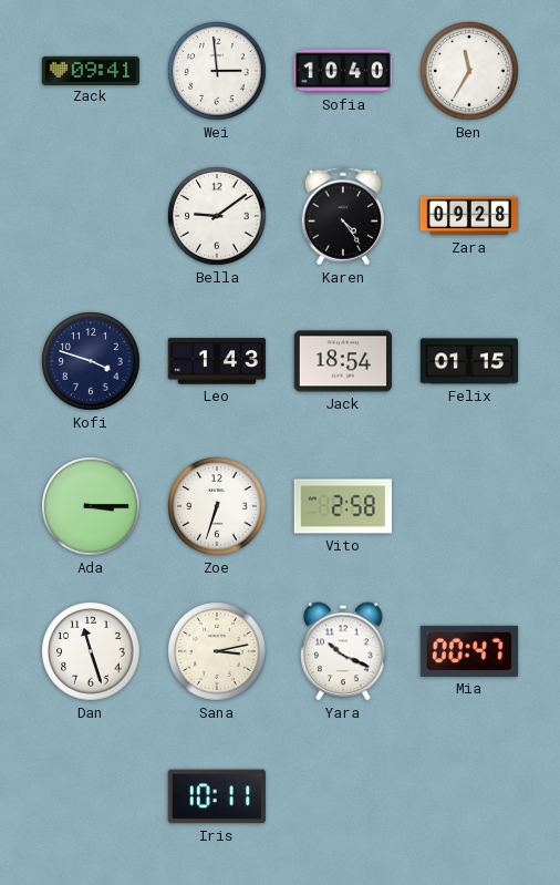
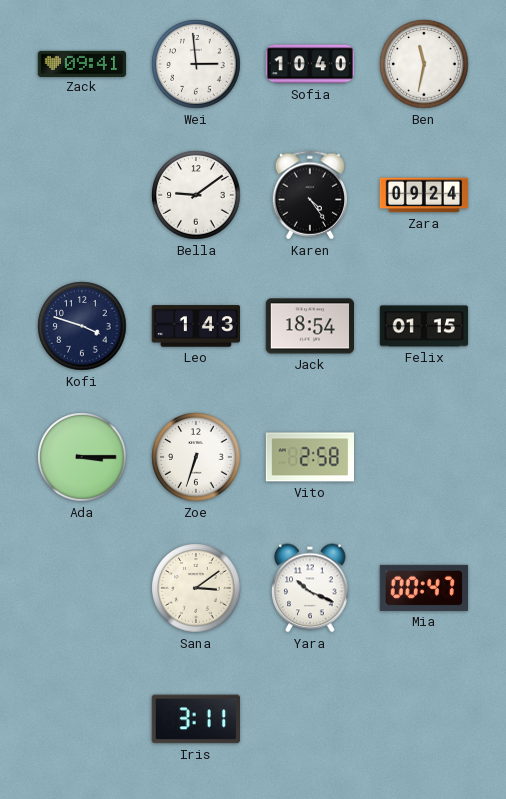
Ben: 11:35 -> 11:32
Zara: 09:28 -> 09:24
Dan: 11:27 -> none
Sana: 3:13 -> 3:09
Iris: 10:11 -> 3:11
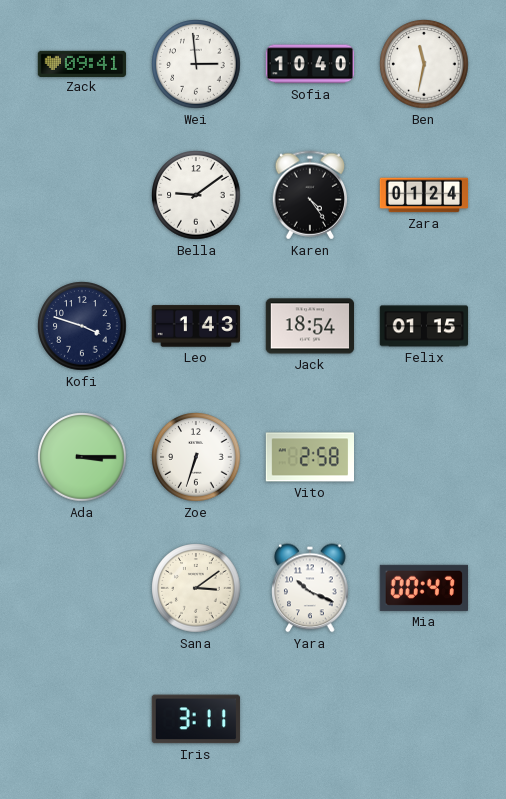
Zara: 09:24 -> 01:24
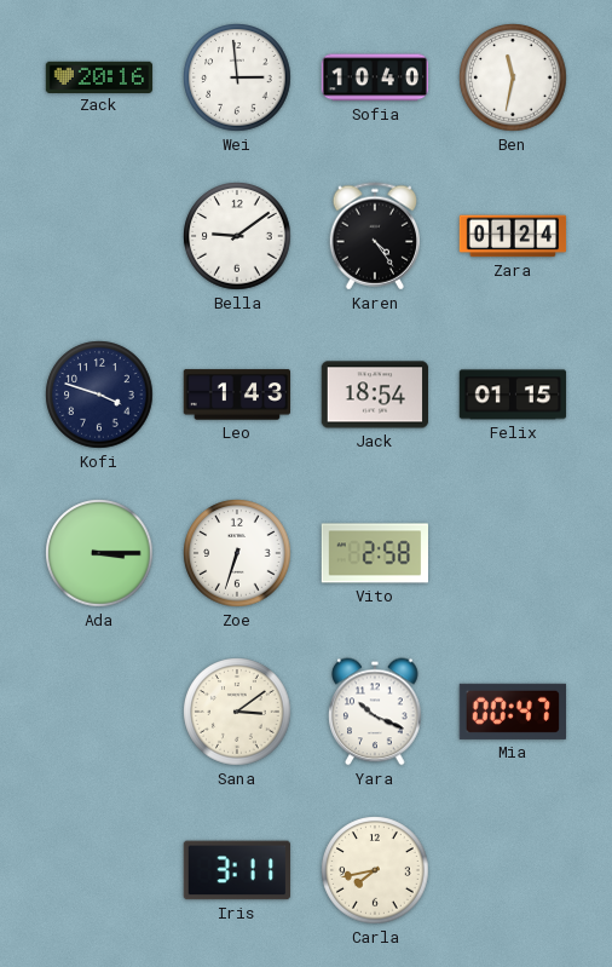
Zack: 09:41 -> 20:16
Carla: none -> 7:43
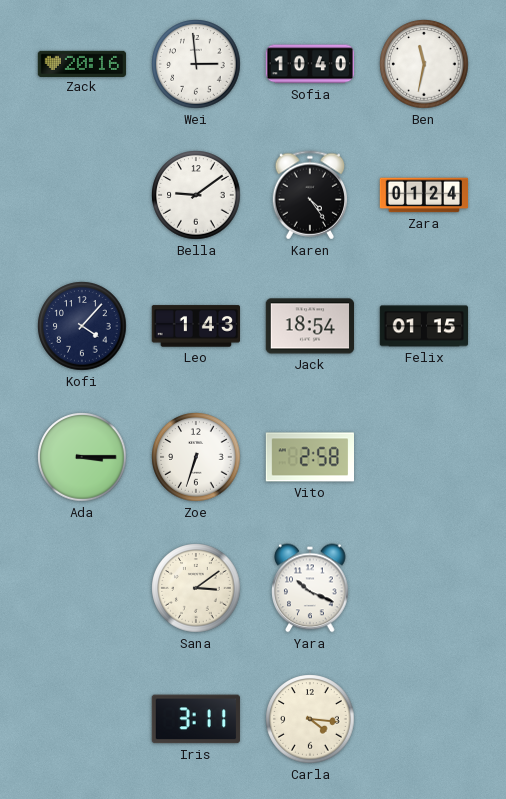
Kofi: 3:48 -> 4:07
Mia: 00:47 -> none
Carla: 7:43 -> 4:16
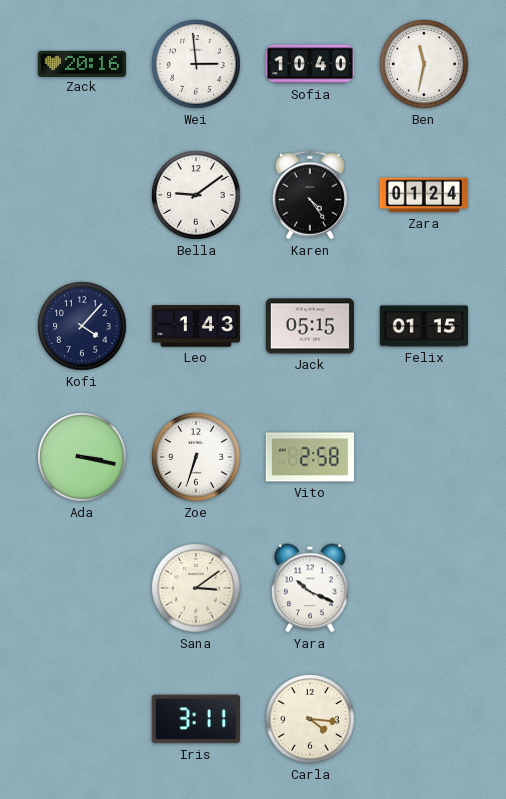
Jack: 18:54 -> 05:15
Ada: 3:15 -> 3:17
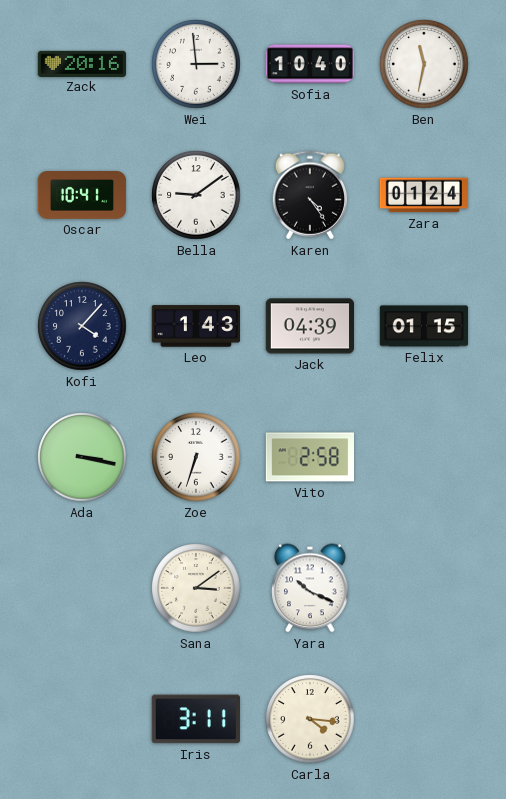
Oscar: none -> 10:41
Jack: 05:15 -> 04:39
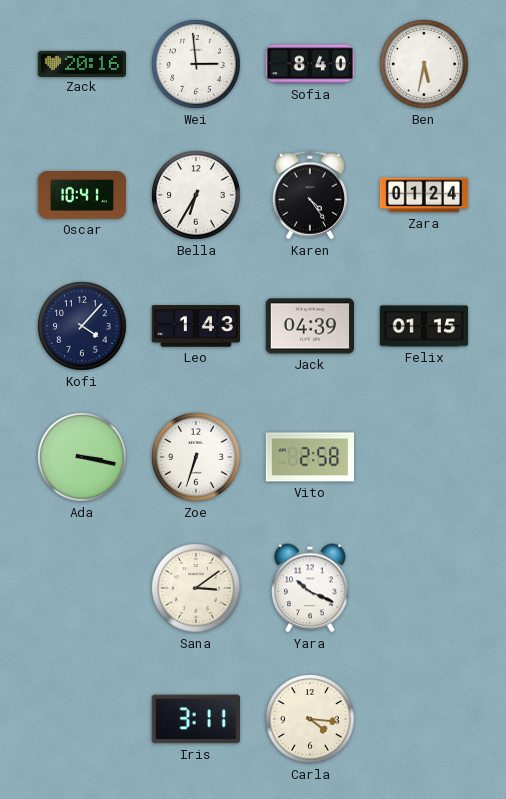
Sofia: 10:40 -> 8:40
Ben: 11:32 -> 5:32
Bella: 9:09 -> 6:35
